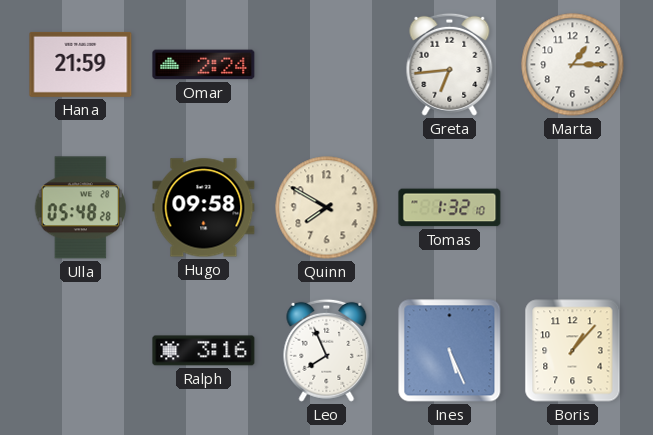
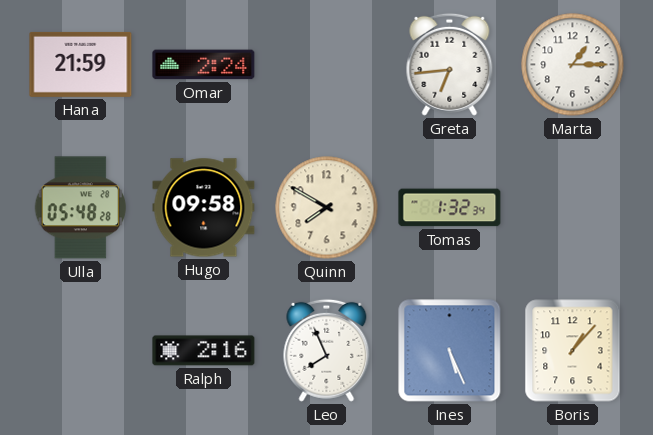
Tomas: 1:32:10 -> 1:32:34
Ralph: 3:16 -> 2:16
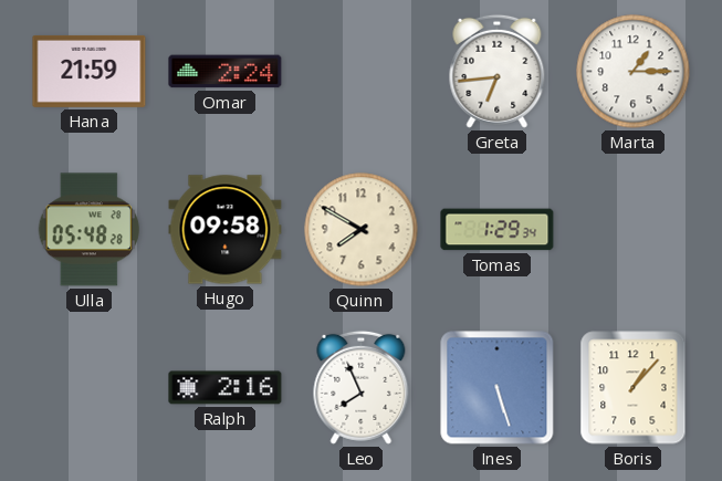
Tomas: 1:32 -> 1:29
Ines: 5:26 -> 5:27
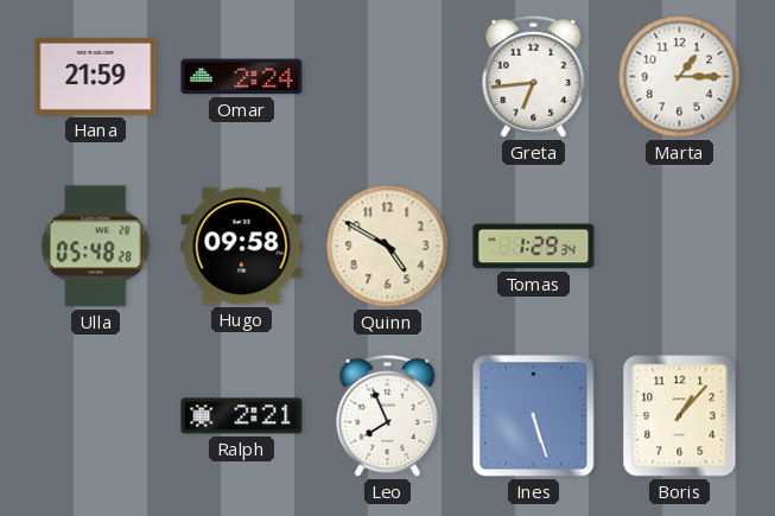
Quinn: 7:50 -> 4:50
Ralph: 2:16 -> 2:21
